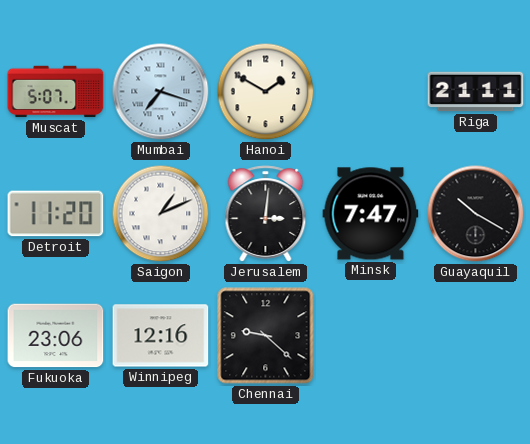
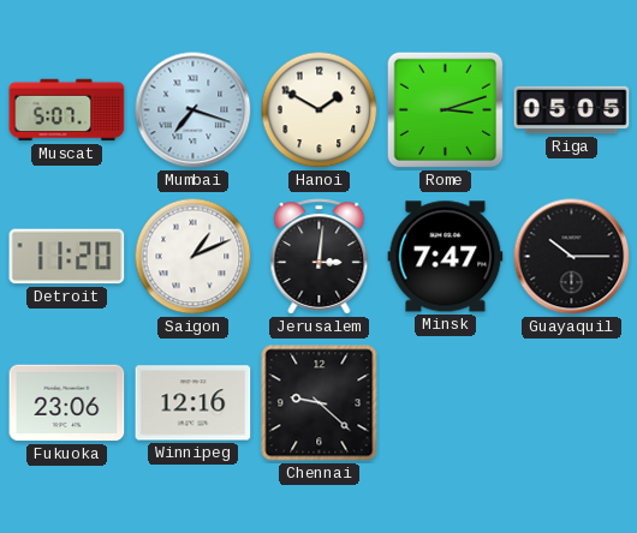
Rome: none -> 3:12
Riga: 21:11 -> 05:05
Guayaquil: 10:20 -> 10:15
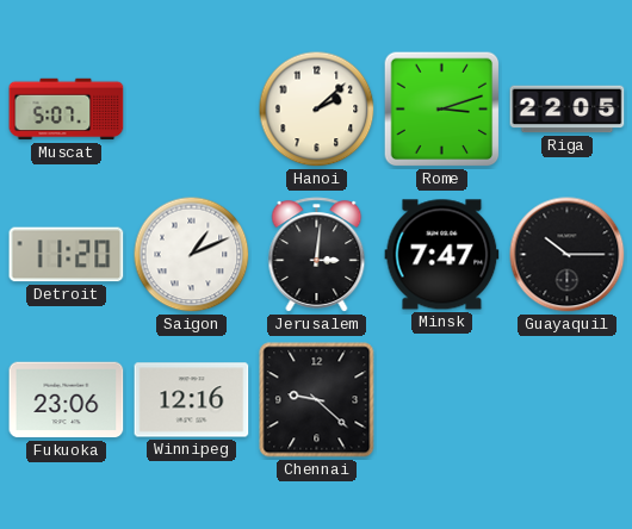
Mumbai: 7:18 -> none
Hanoi: 1:50 -> 2:08
Riga: 05:05 -> 22:05
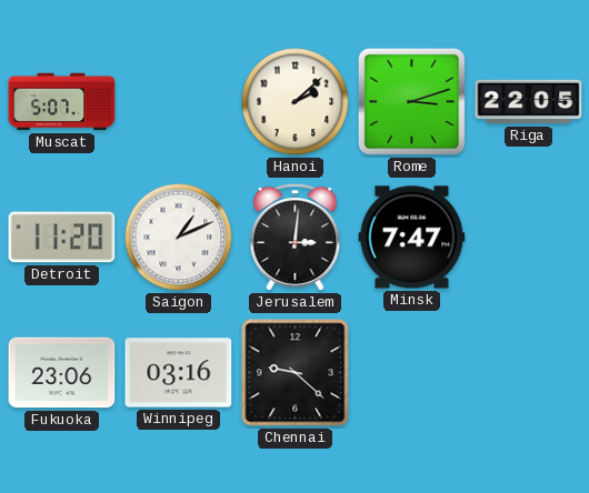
Guayaquil: 10:15 -> none
Winnipeg: 12:16 -> 03:16
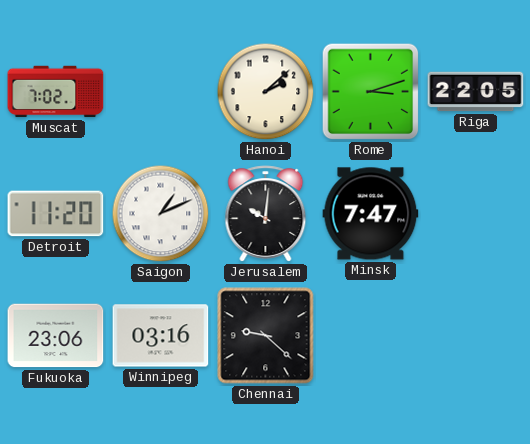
Muscat: 5:07 -> 7:02
Jerusalem: 3:01 -> 10:01
